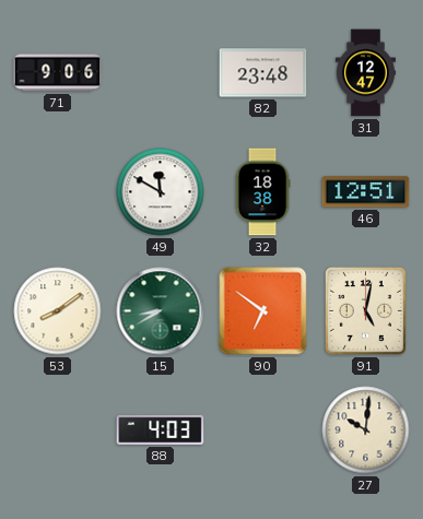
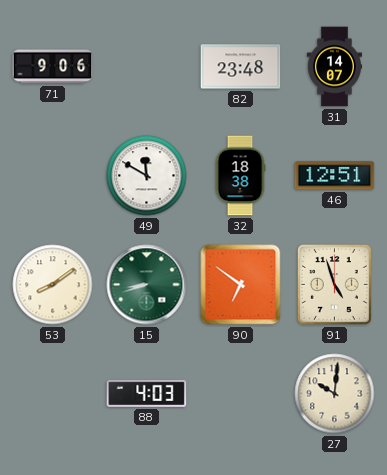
31: 12:47 -> 14:07
15: 8:40 -> 8:42
91: 5:02 -> 4:57
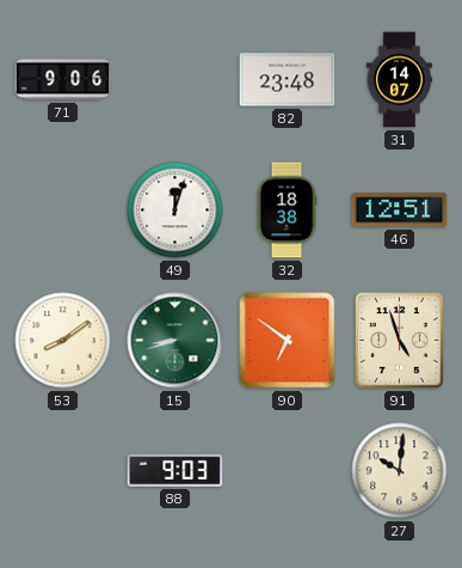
49: 11:50 -> 12:03
88: 4:03 -> 9:03
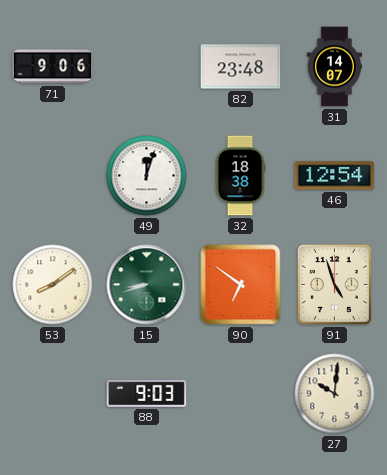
46: 12:51 -> 12:54
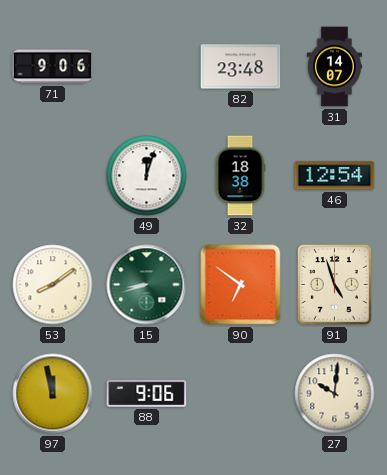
97: none -> 11:58
88: 9:03 -> 9:06
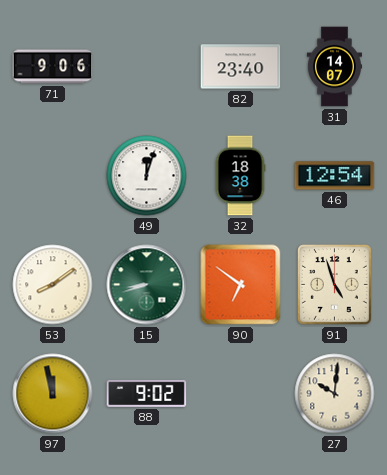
82: 23:48 -> 23:40
88: 9:06 -> 9:02
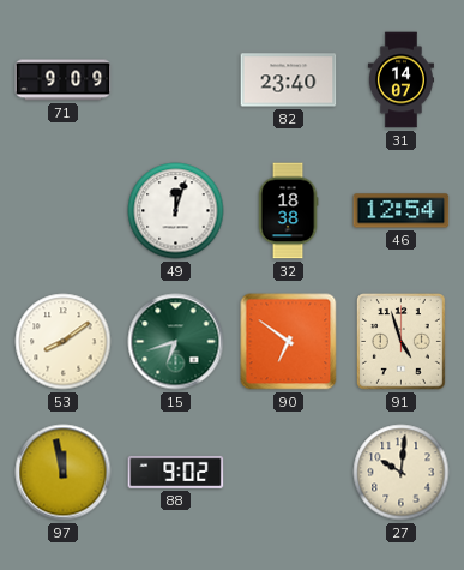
71: 9:06 -> 9:09
15: 8:42 -> 6:42
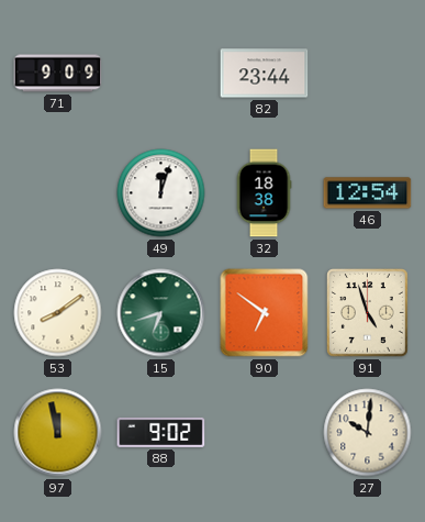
82: 23:40 -> 23:44
31: 14:07 -> none
